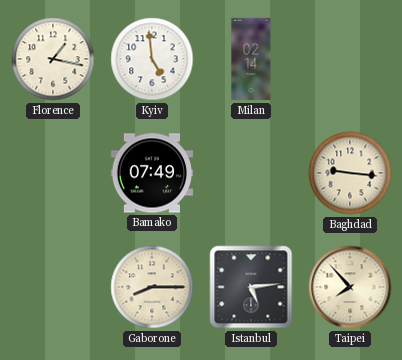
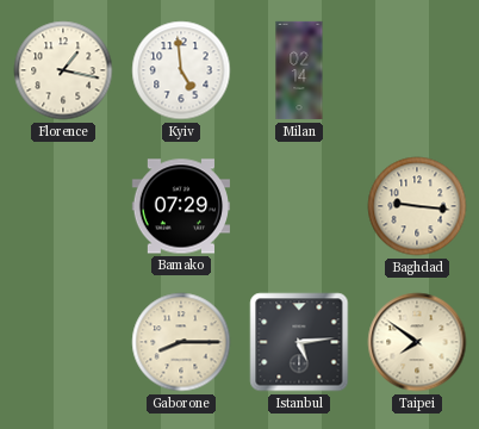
Bamako: 07:49 -> 07:29
Taipei: 7:53 -> 7:51
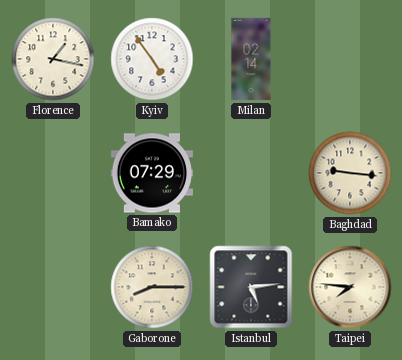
Kyiv: 4:59 -> 4:54
Taipei: 7:51 -> 7:46
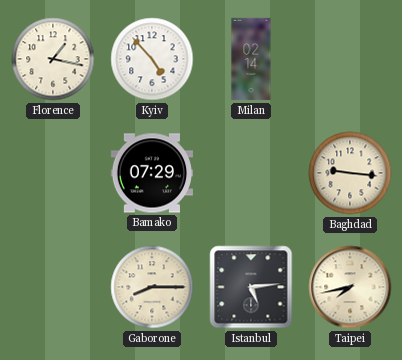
Kyiv: 4:54 -> 4:53
Taipei: 7:46 -> 7:43
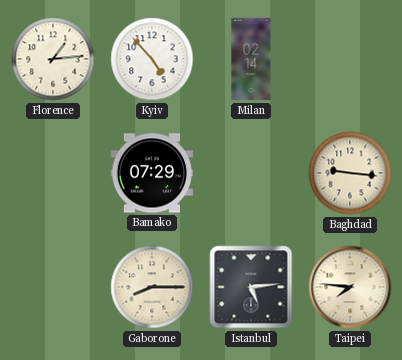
Florence: 1:17 -> 1:14
Taipei: 7:43 -> 7:46
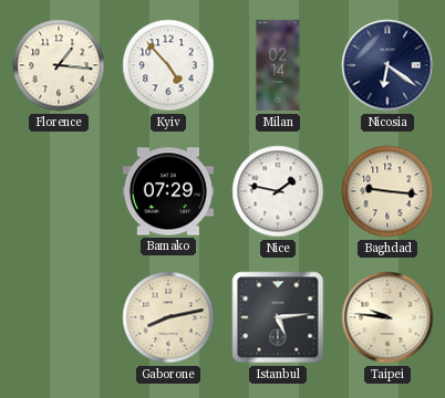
Florence: 1:14 -> 1:16
Nicosia: none -> 6:21
Nice: none -> 1:47
Gaborone: 8:15 -> 8:13
Taipei: 7:46 -> 9:46
